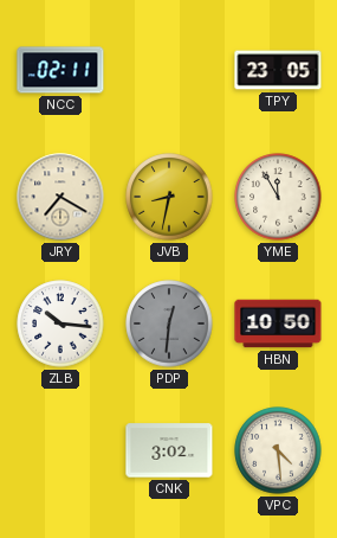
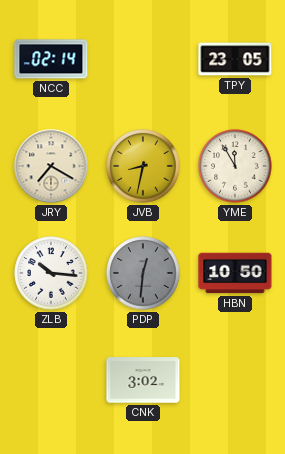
NCC: 02:11 -> 02:14
VPC: 4:29 -> none
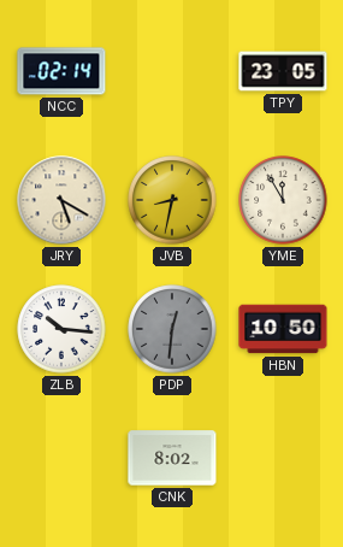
JRY: 7:20 -> 5:20
CNK: 3:02 -> 8:02
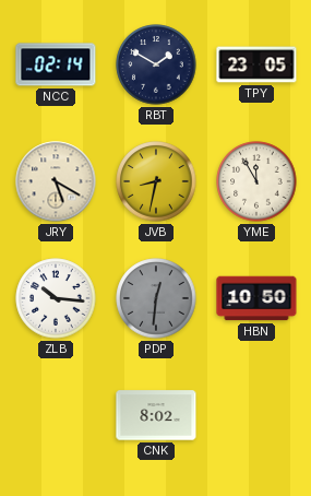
RBT: none -> 1:50
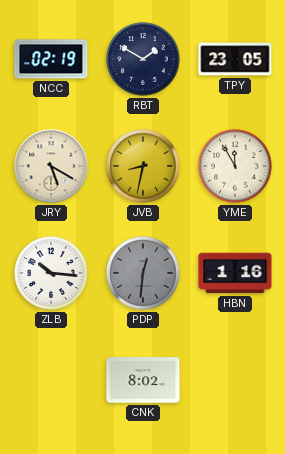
NCC: 02:14 -> 02:19
HBN: 10:50 -> 1:16
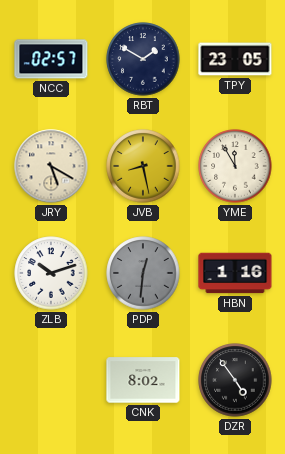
NCC: 02:19 -> 02:57
JVB: 8:32 -> 8:28
ZLB: 10:16 -> 10:12
DZR: none -> 4:54
